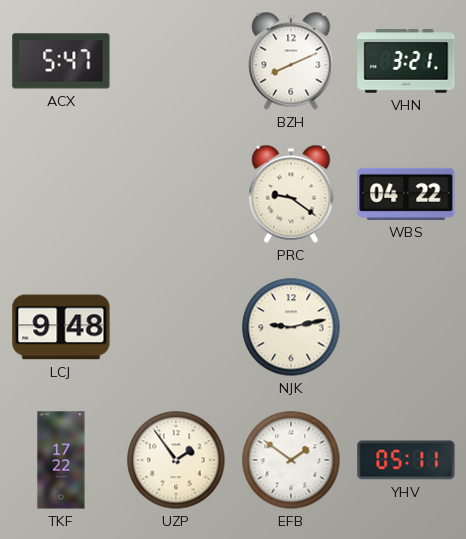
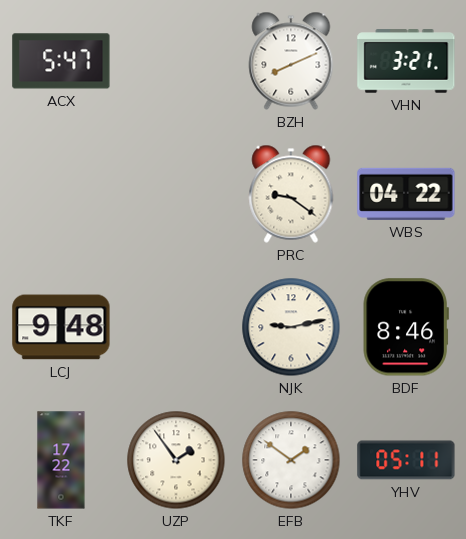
BDF: none -> 8:46
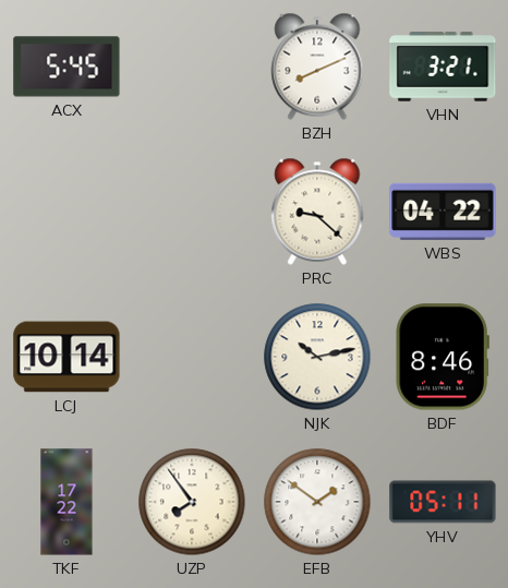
ACX: 5:47 -> 5:45
PRC: 9:21 -> 9:22
LCJ: 9:48 -> 10:14
NJK: 9:13 -> 10:13
UZP: 1:54 -> 7:54
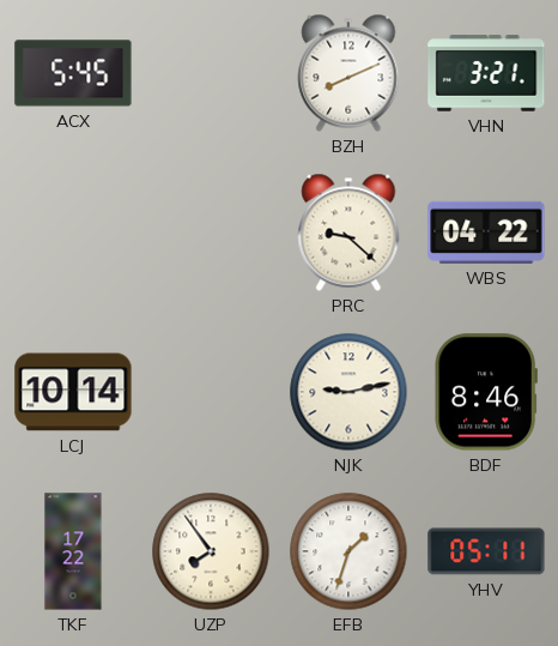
NJK: 10:13 -> 9:13
EFB: 1:51 -> 1:33
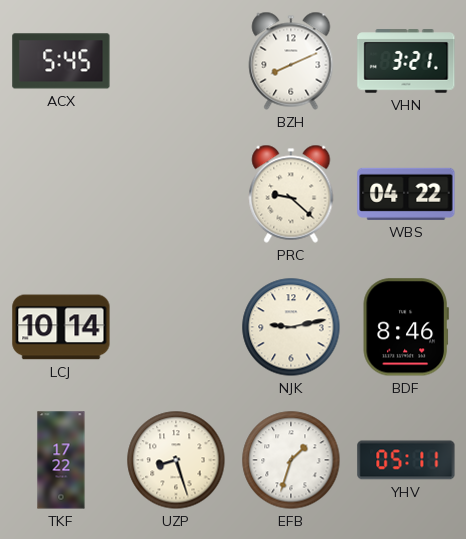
UZP: 7:54 -> 8:27
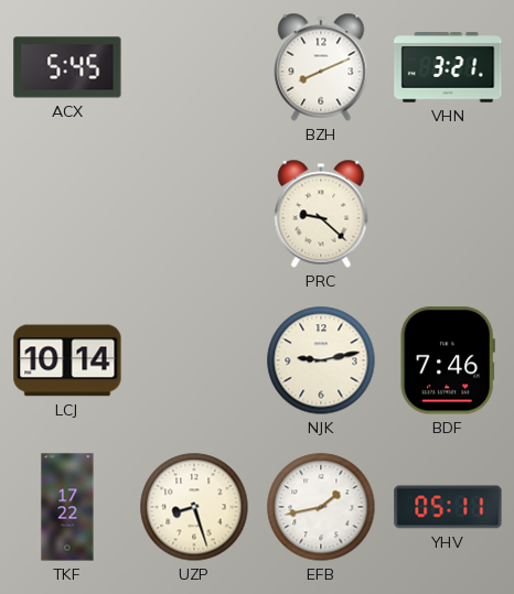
WBS: 04:22 -> none
BDF: 8:46 -> 7:46
EFB: 1:33 -> 1:43
